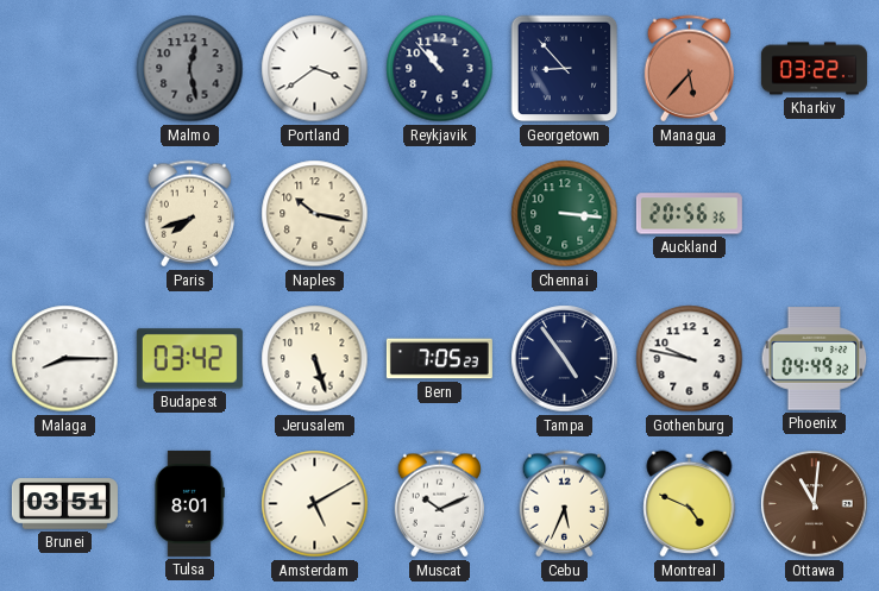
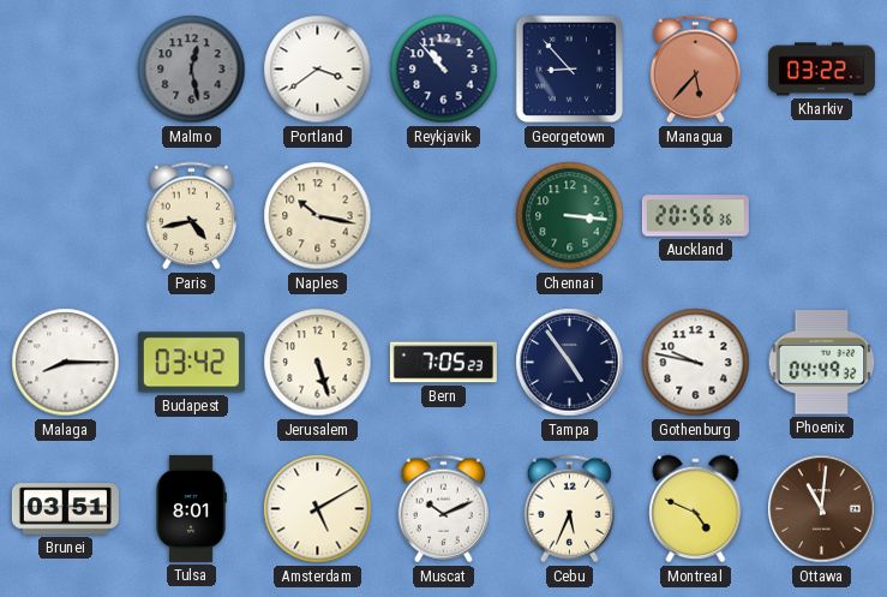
Paris: 7:42 -> 4:43
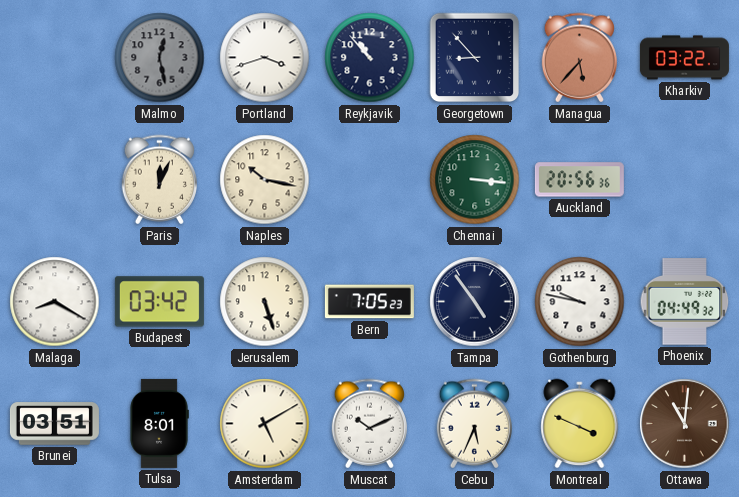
Portland: 3:39 -> 3:42
Paris: 4:43 -> 12:04
Malaga: 8:15 -> 8:20
Montreal: 4:49 -> 3:49
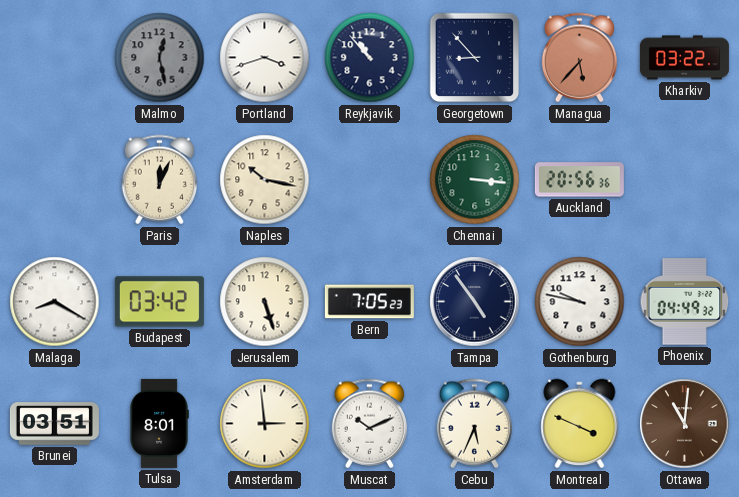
Amsterdam: 5:10 -> 2:59
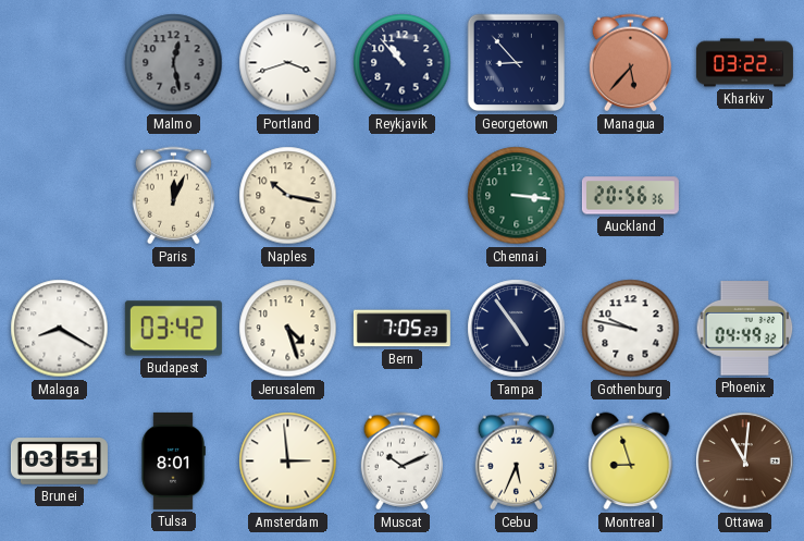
Jerusalem: 5:27 -> 4:27
Montreal: 3:49 -> 8:57
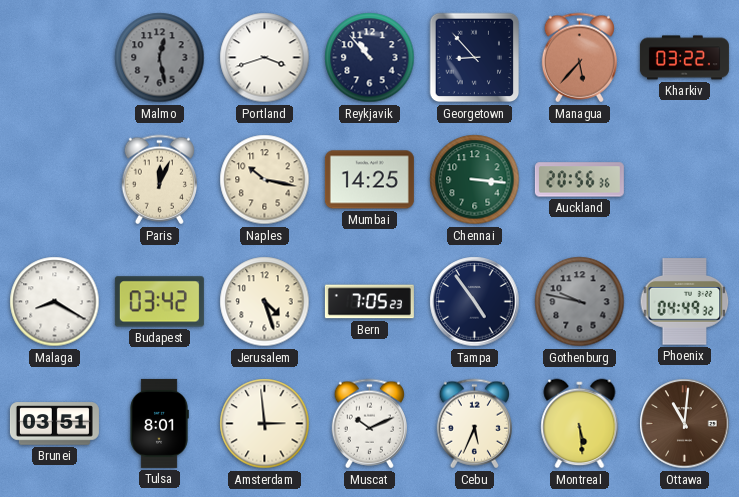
Mumbai: none -> 14:25
Gothenburg dial: white -> grey
Montreal: 8:57 -> 5:29
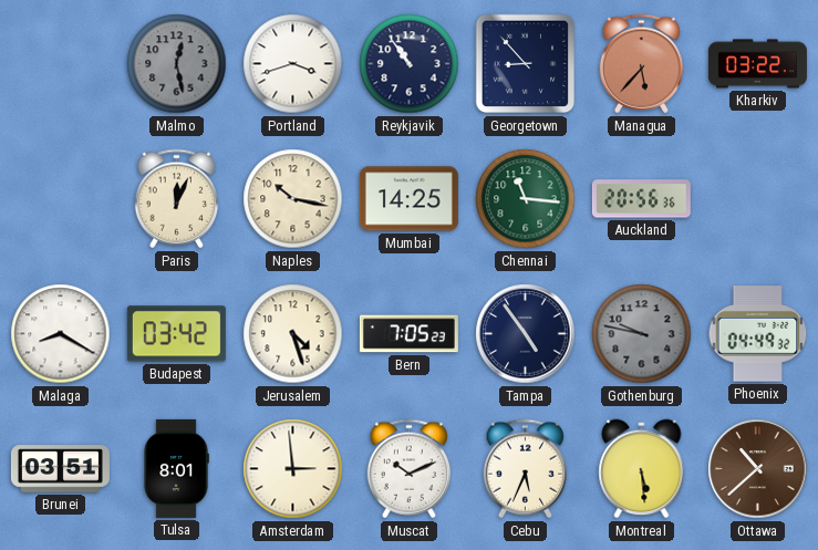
Reykjavik: 10:53 -> 10:54
Chennai: 3:16 -> 11:16
Ottawa: 11:01 -> 10:38
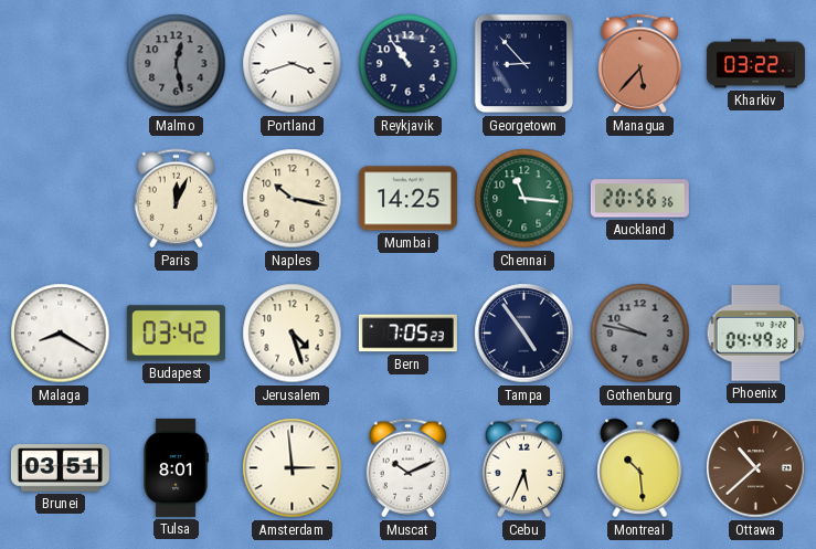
Montreal: 5:29 -> 10:29
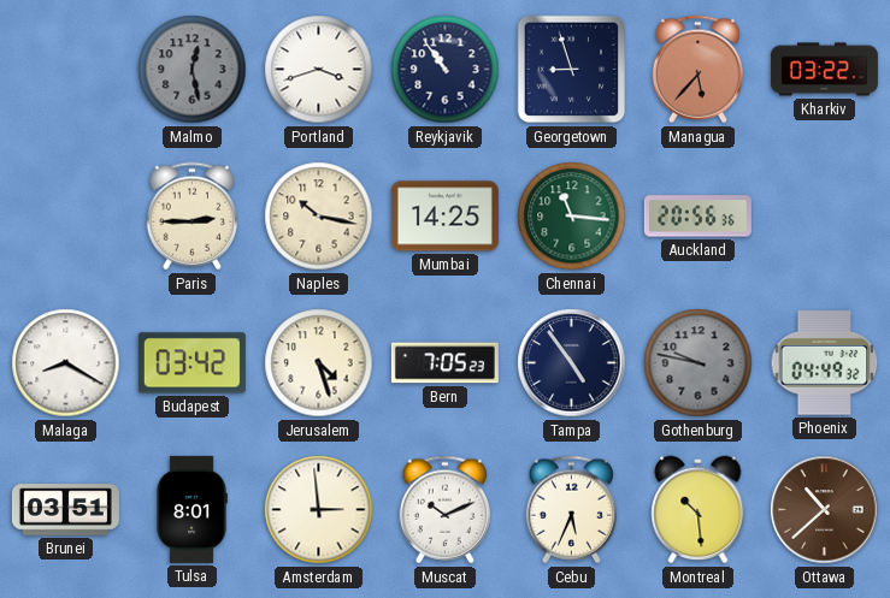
Georgetown: 8:53 -> 8:57
Paris: 12:04 -> 2:45
